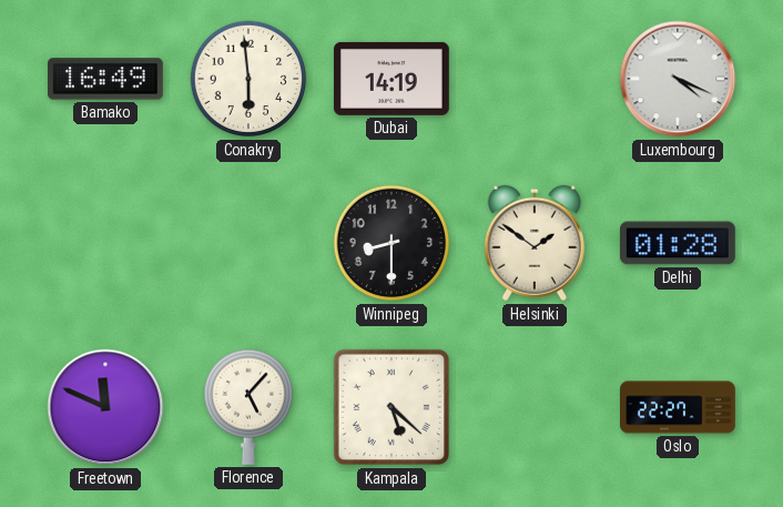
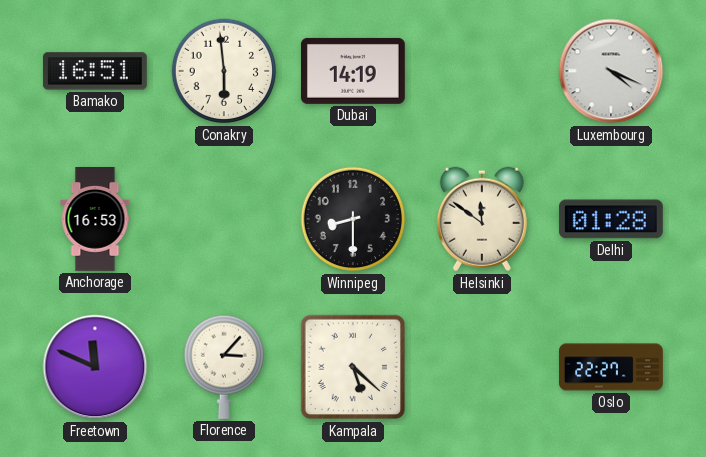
Bamako: 16:49 -> 16:51
Anchorage: none -> 16:53
Helsinki: 1:51 -> 11:51
Florence: 5:07 -> 3:07
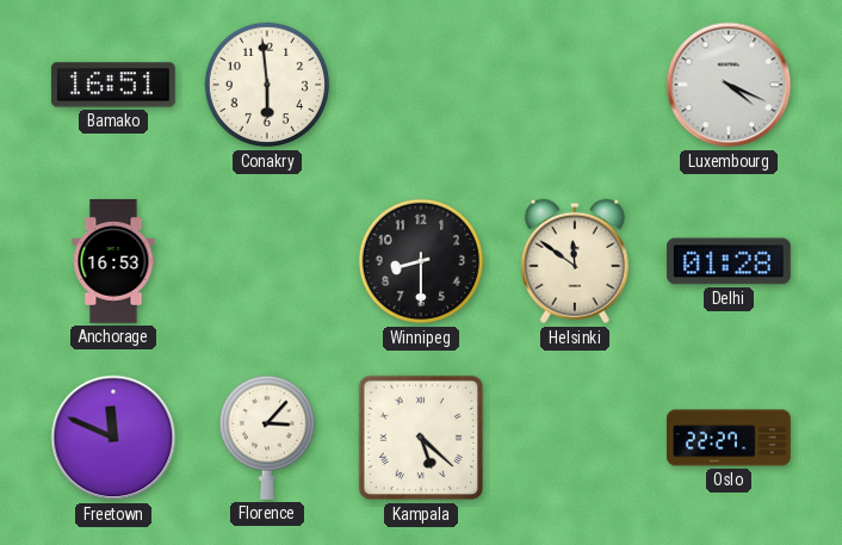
Dubai: 14:19 -> none
